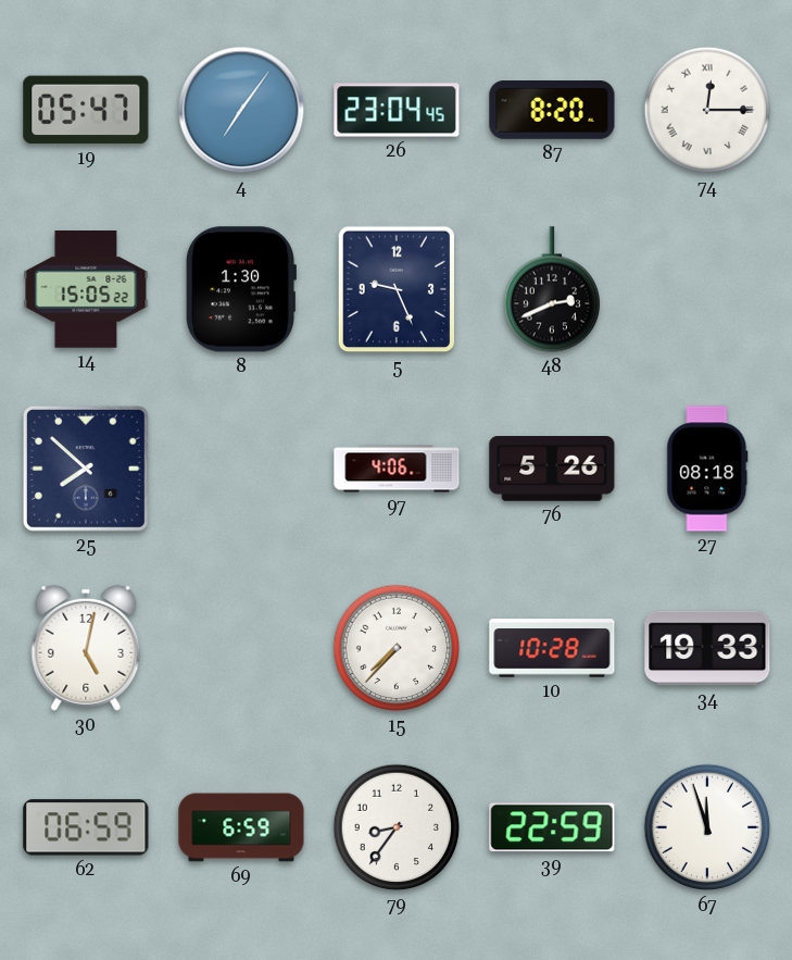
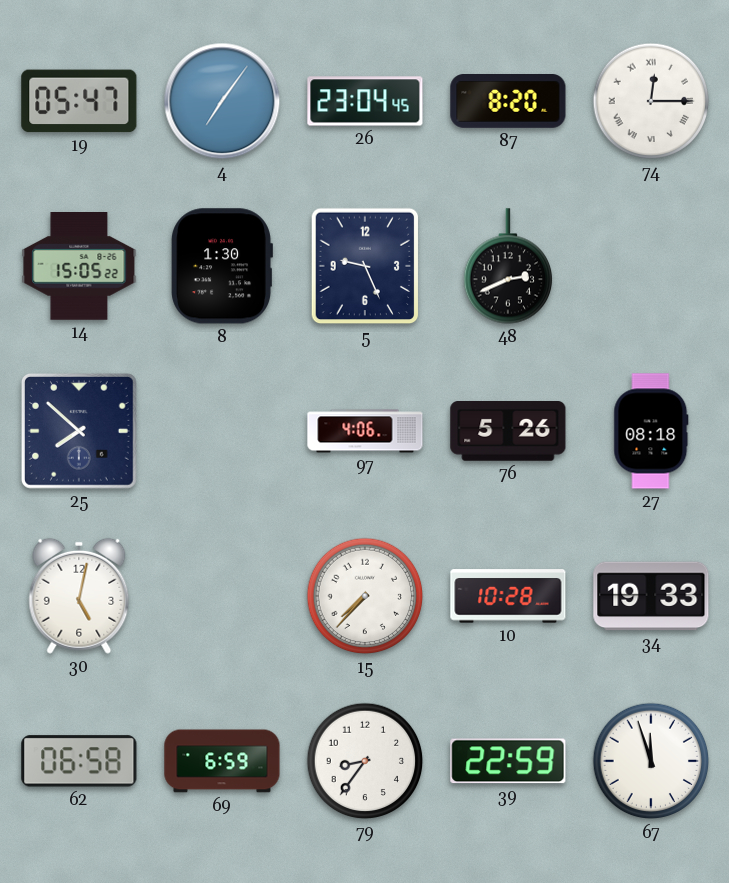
62: 06:59 -> 06:58
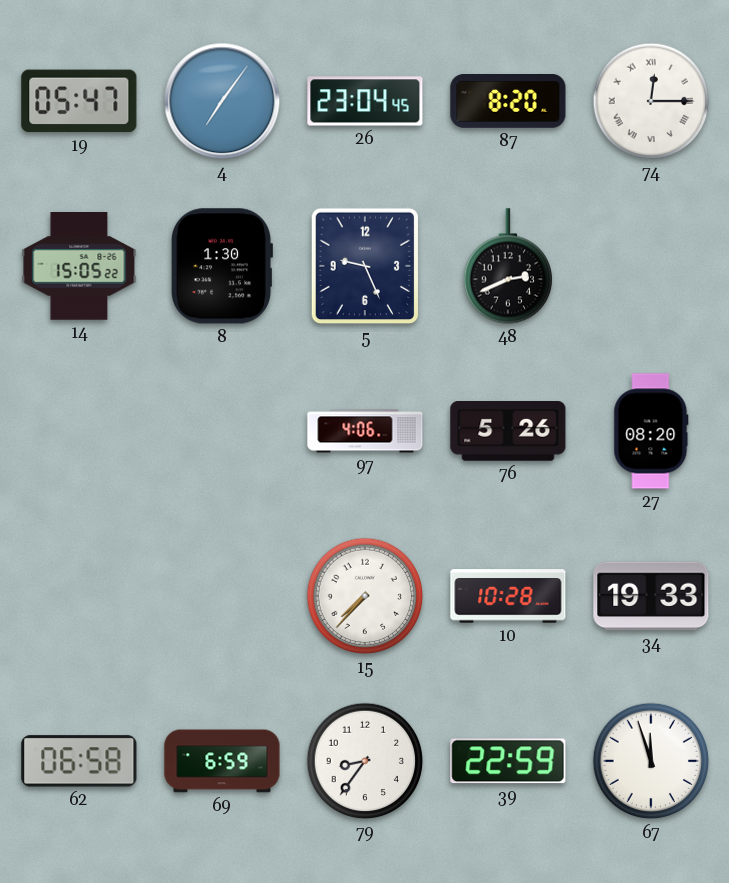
25: 7:52 -> none
27: 08:18 -> 08:20
30: 5:02 -> none
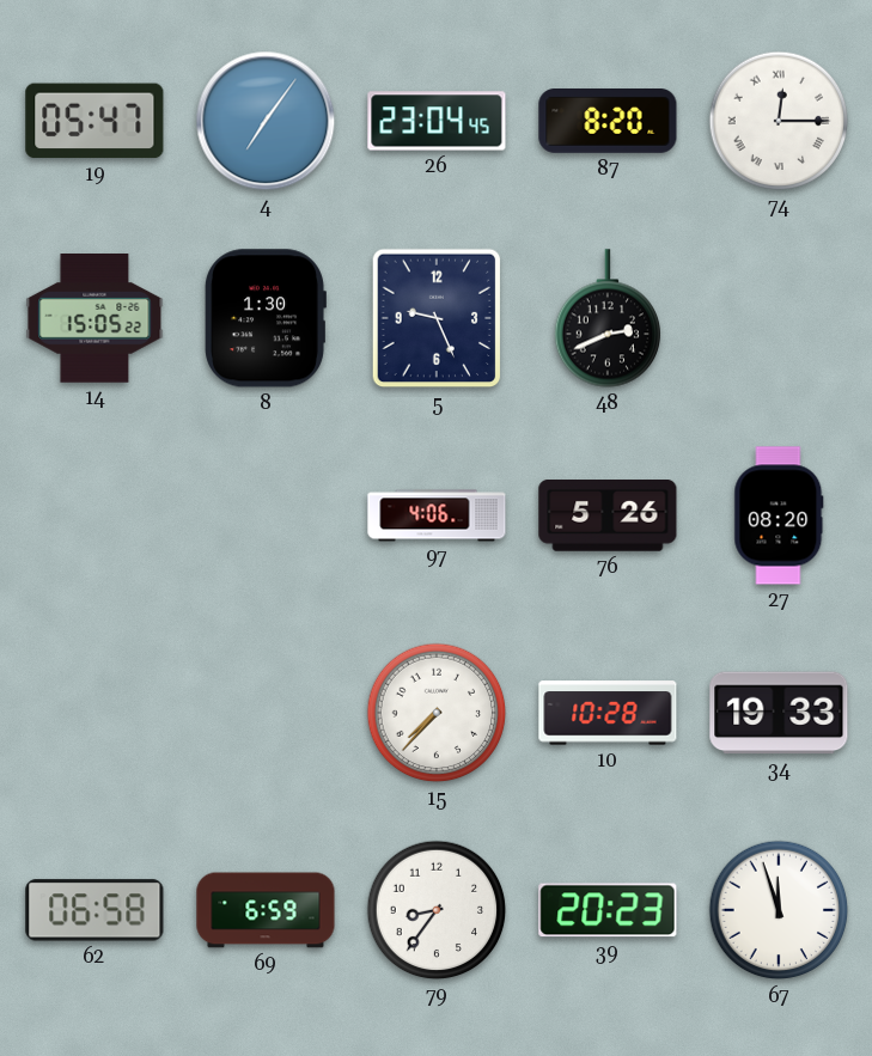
39: 22:59 -> 20:23
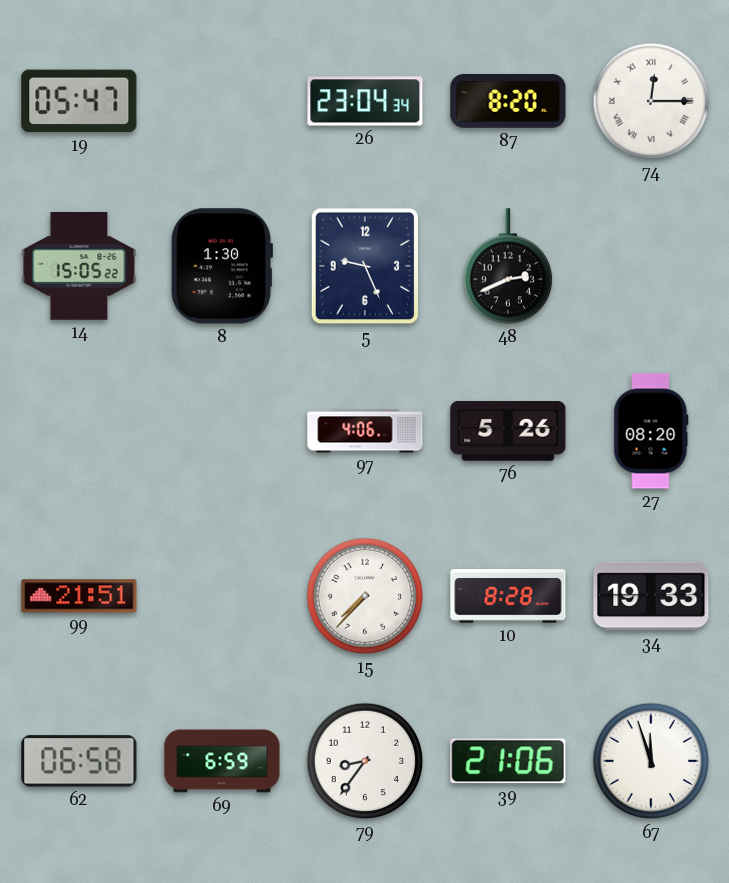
4: 7:06 -> none
26: 23:04:45 -> 23:04:34
99: none -> 21:51
10: 10:28 -> 8:28
39: 20:23 -> 21:06
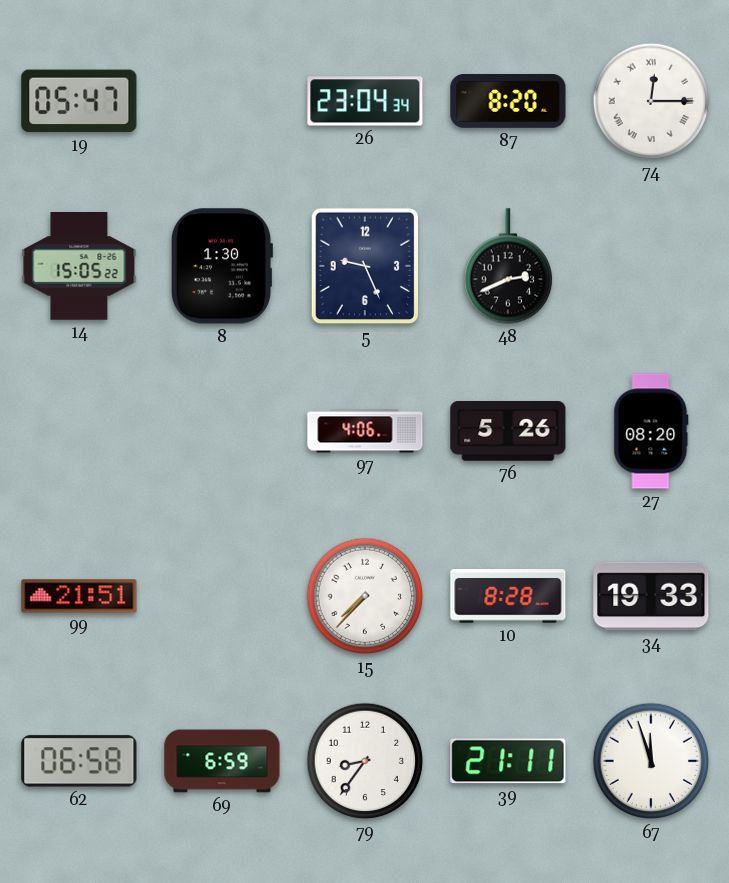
39: 21:06 -> 21:11
